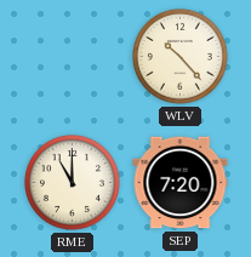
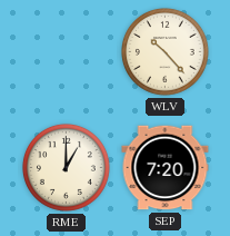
RME: 11:00 -> 1:00
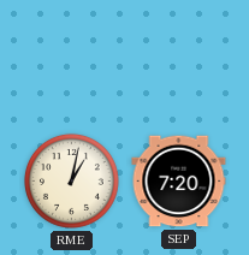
WLV: 10:23 -> none
RME: 1:00 -> 1:02
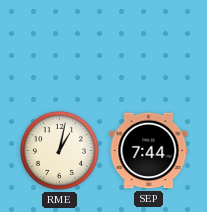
SEP: 7:20 -> 7:44
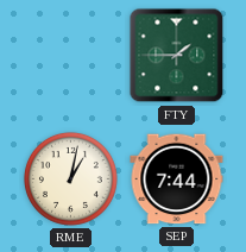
FTY: none -> 1:45
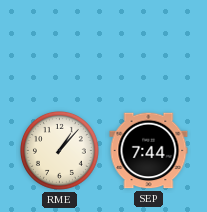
FTY: 1:45 -> none
RME: 1:02 -> 1:07
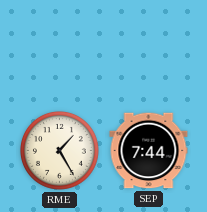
RME: 1:07 -> 1:25
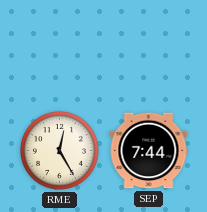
RME: 1:25 -> 12:25
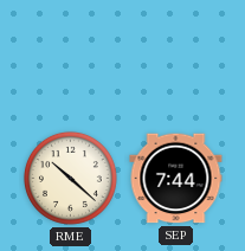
RME: 12:25 -> 10:22
